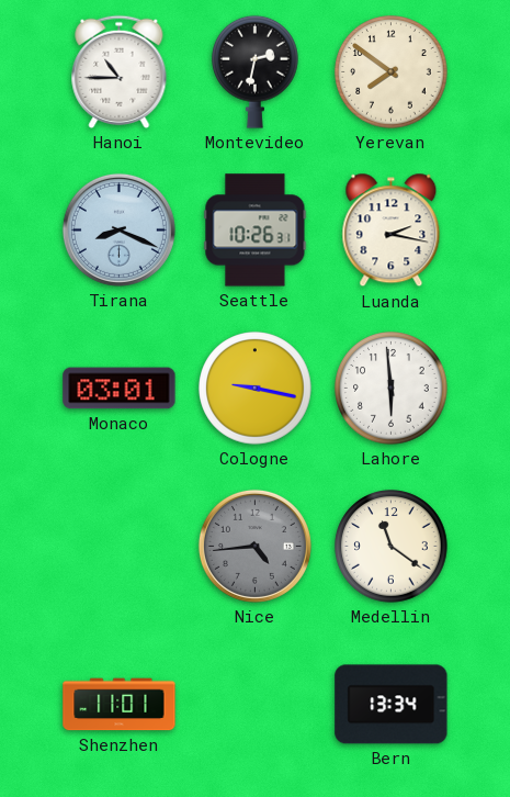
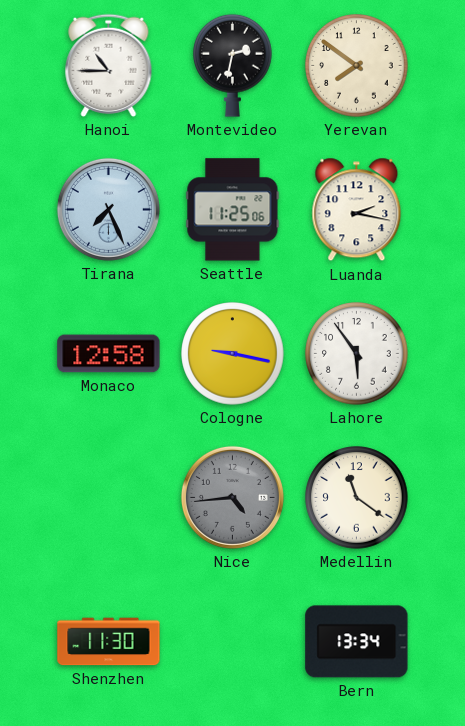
Tirana: 8:19 -> 7:26
Seattle: 10:26 -> 11:25
Monaco: 03:01 -> 12:58
Lahore: 5:59 -> 5:54
Shenzhen: 11:01 -> 11:30
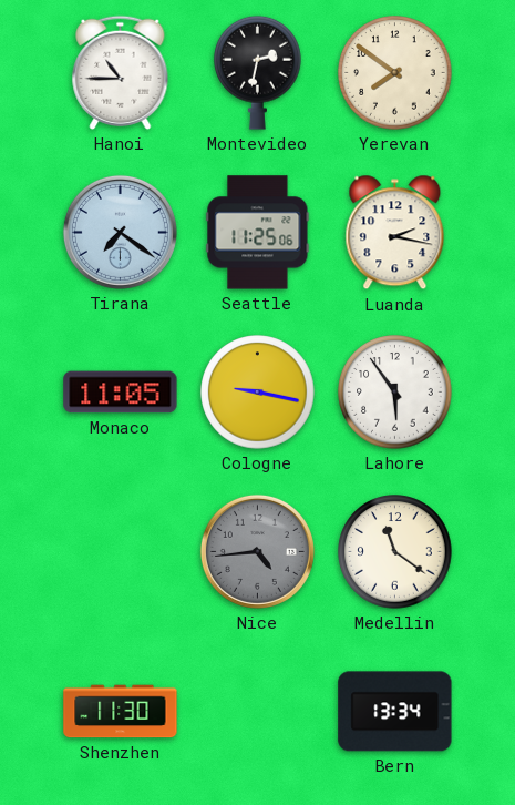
Tirana: 7:26 -> 7:21
Monaco: 12:58 -> 11:05
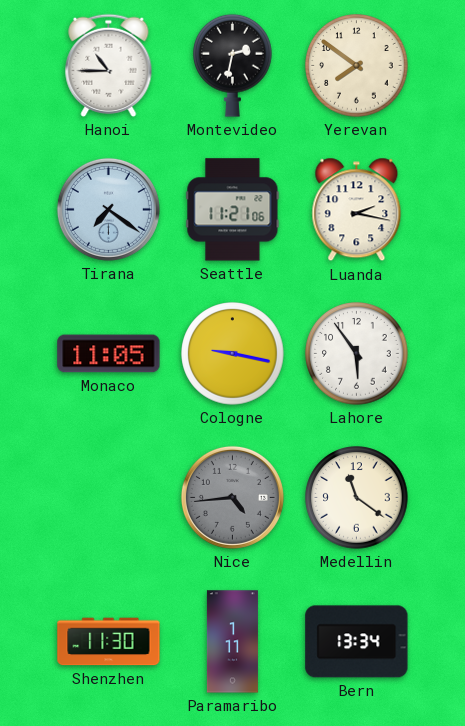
Seattle: 11:25 -> 11:21
Paramaribo: none -> 1:11
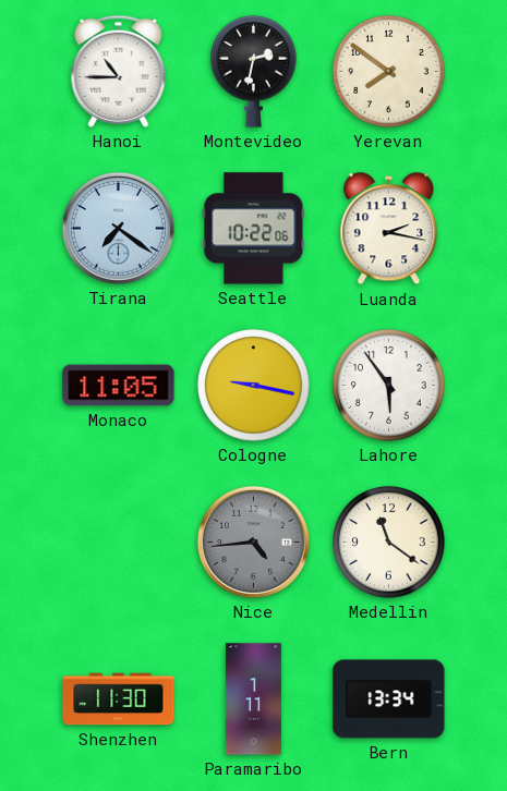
Seattle: 11:21 -> 10:22
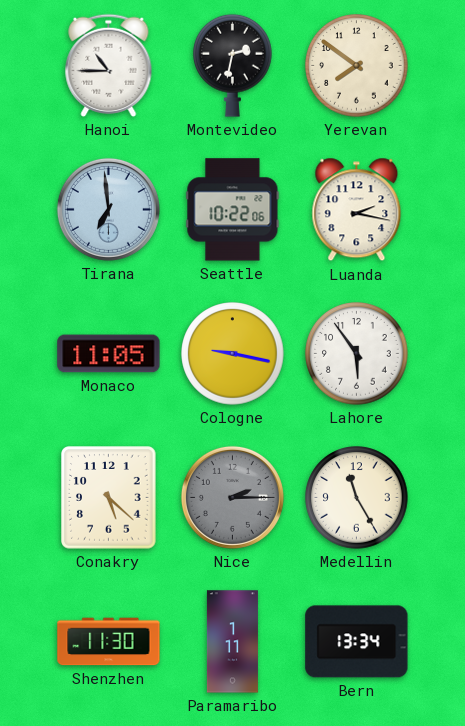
Tirana: 7:21 -> 6:59
Conakry: none -> 5:22
Nice: 4:44 -> 2:15
Medellin: 11:21 -> 11:25
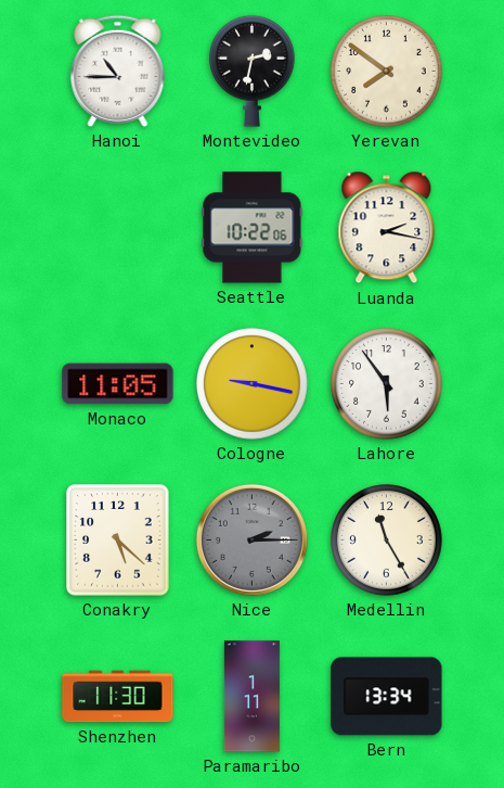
Tirana: 6:59 -> none
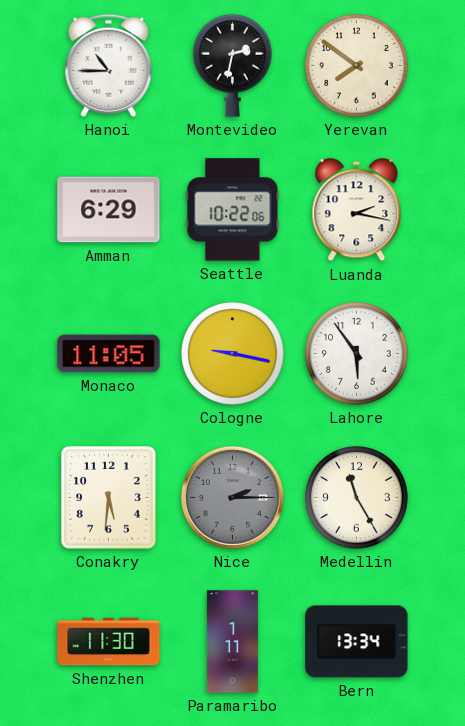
Amman: none -> 6:29
Conakry: 5:22 -> 5:31
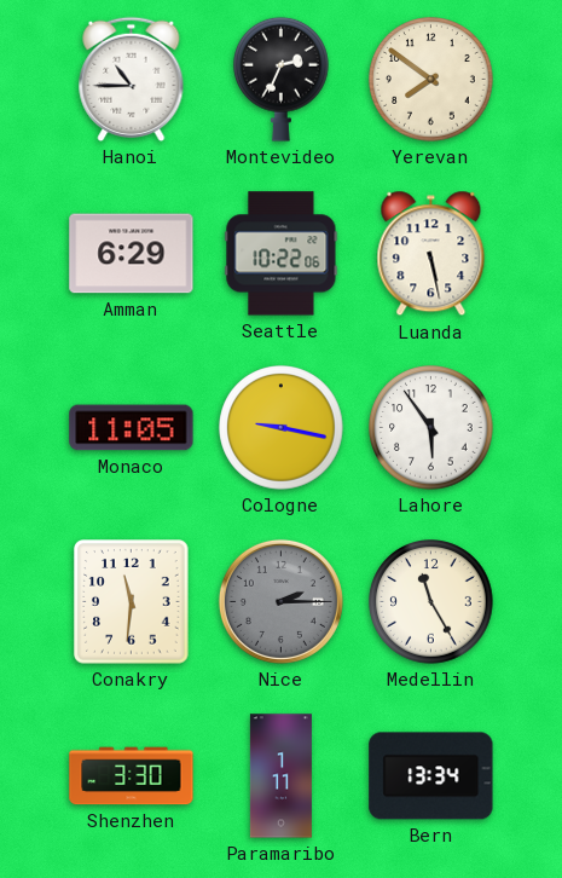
Montevideo: 2:32 -> 2:34
Luanda: 2:17 -> 5:28
Conakry: 5:31 -> 11:31
Shenzhen: 11:30 -> 3:30
